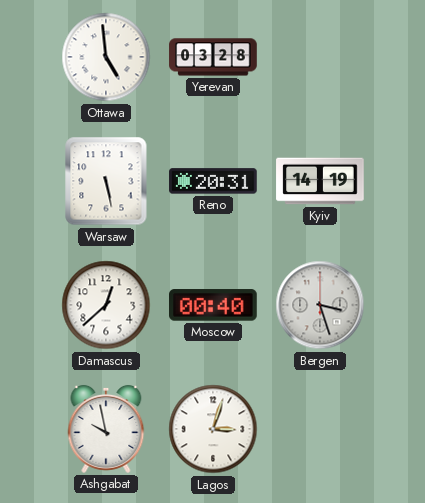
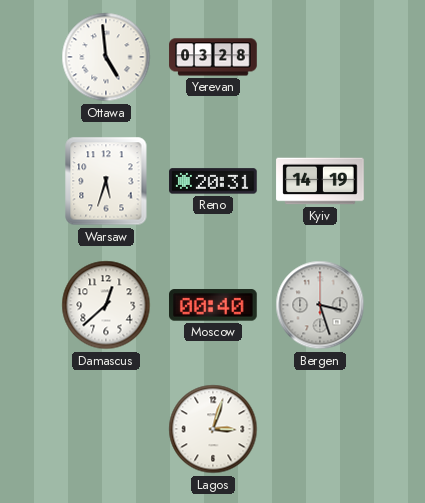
Warsaw: 5:28 -> 5:33
Ashgabat: 9:58 -> none
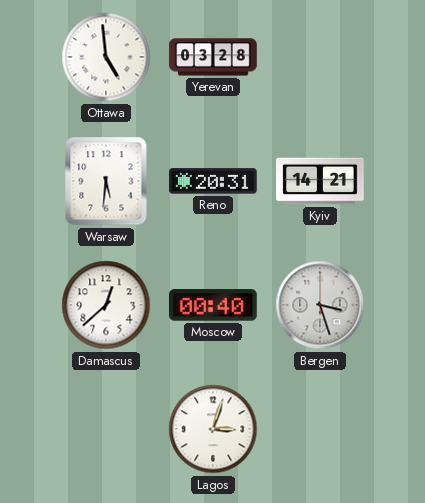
Warsaw: 5:33 -> 5:31
Kyiv: 14:19 -> 14:21
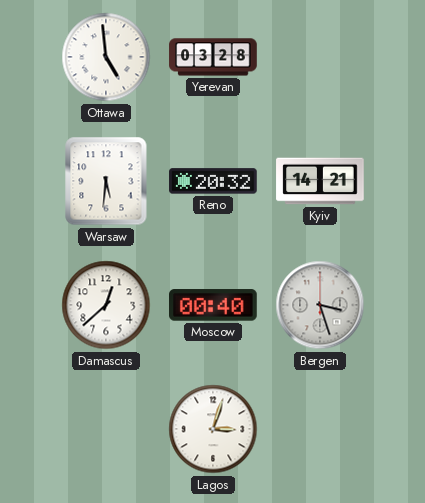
Reno: 20:31 -> 20:32
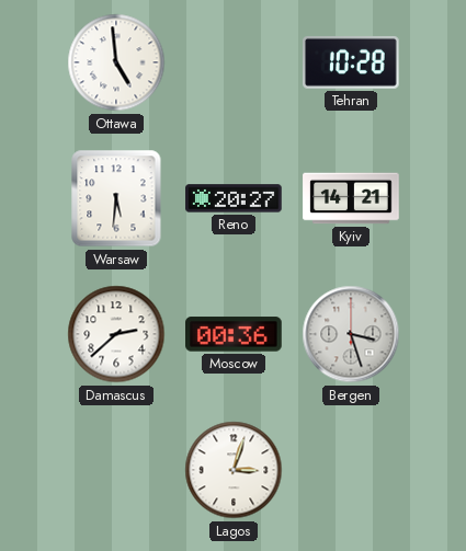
Yerevan: 03:28 -> none
Tehran: none -> 10:28
Reno: 20:32 -> 20:27
Damascus: 12:38 -> 2:38
Moscow: 00:40 -> 00:36
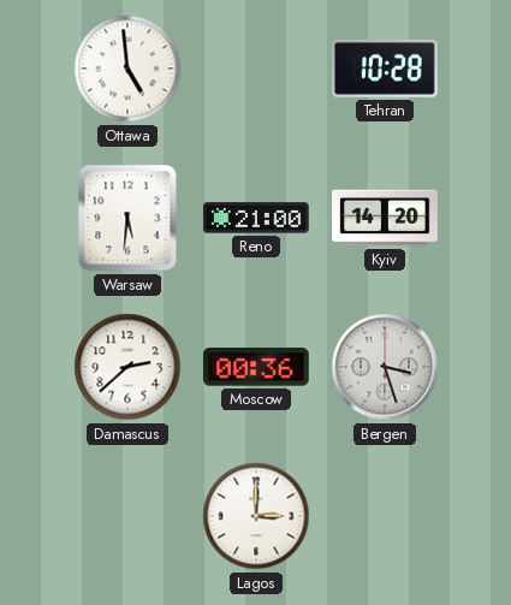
Reno: 20:27 -> 21:00
Kyiv: 14:21 -> 14:20
Lagos: 3:03 -> 3:00
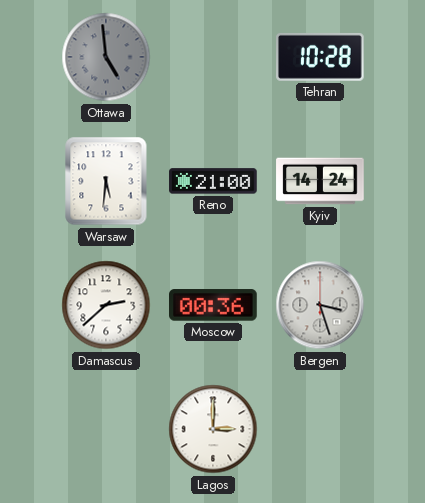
Ottawa dial: white -> grey
Kyiv: 14:20 -> 14:24
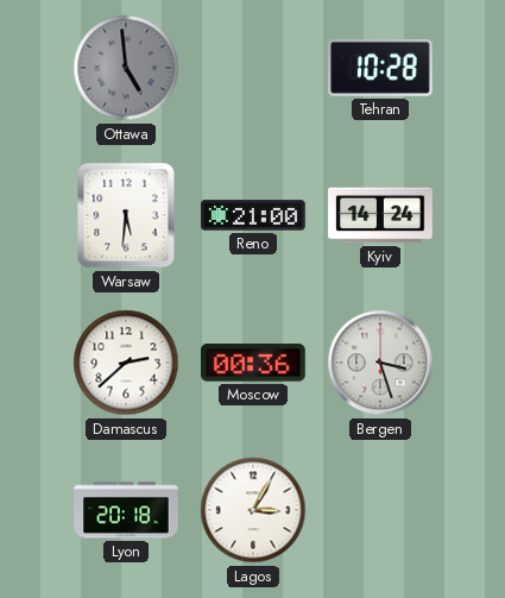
Lyon: none -> 20:18
Lagos: 3:00 -> 3:05
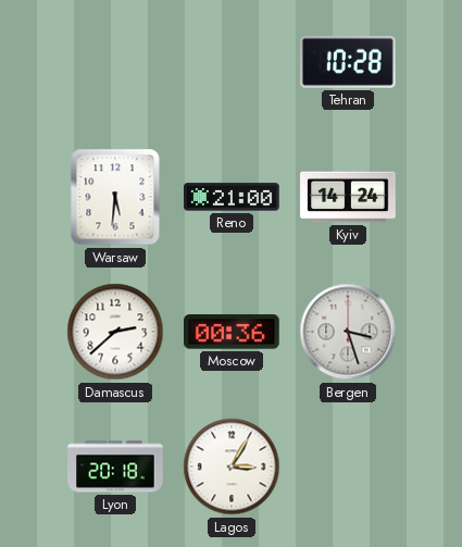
Ottawa: 4:59 -> none
